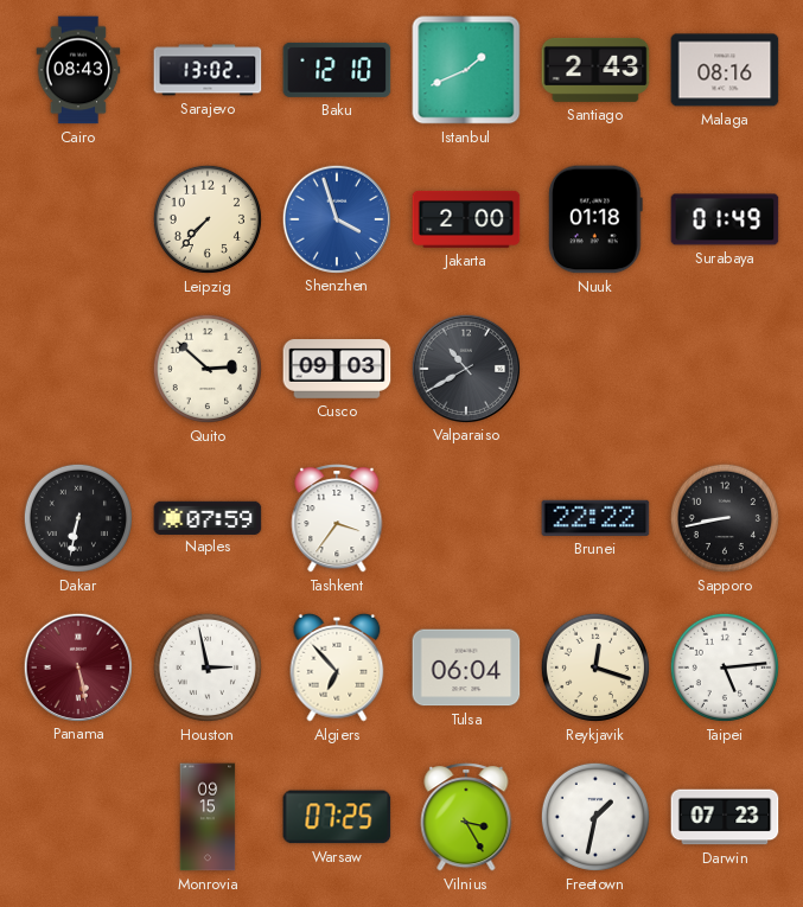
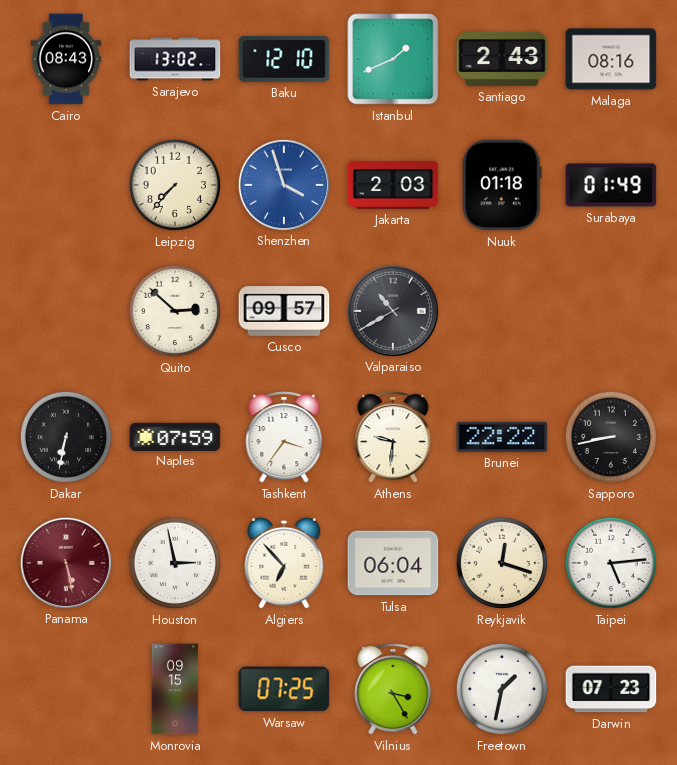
Jakarta: 2:00 -> 2:03
Cusco: 09:03 -> 09:57
Athens: none -> 9:31
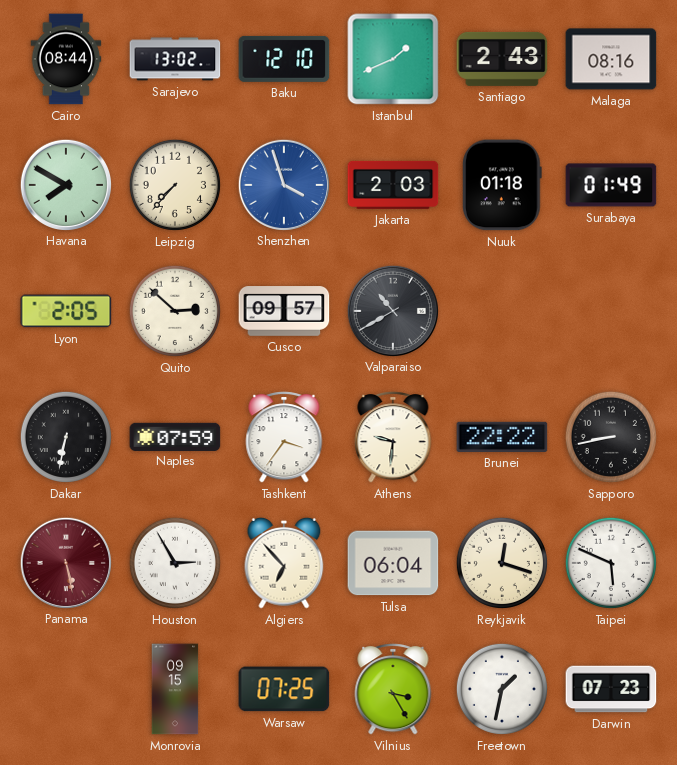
Cairo: 08:43 -> 08:44
Havana: none -> 7:50
Lyon: none -> 2:05
Houston: 2:58 -> 2:55
Taipei: 5:14 -> 5:49
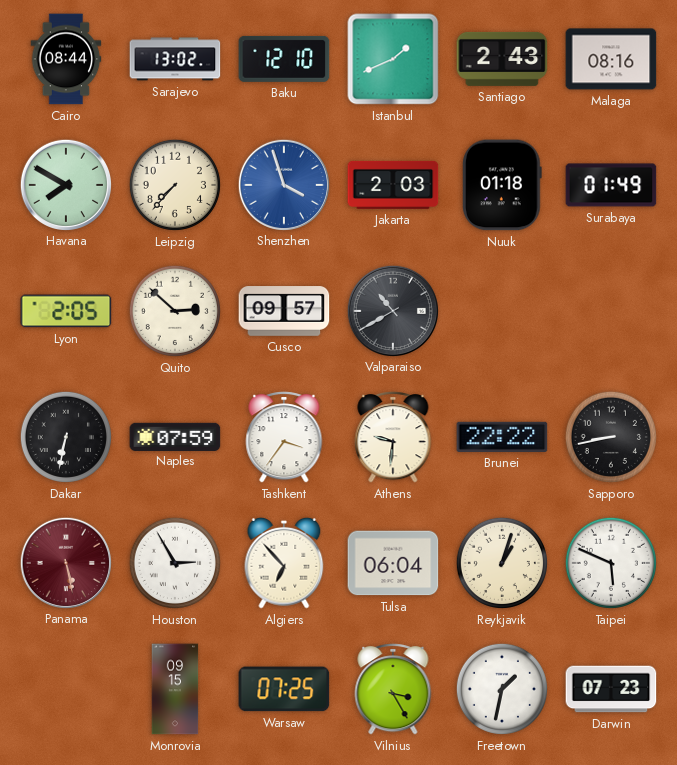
Reykjavik: 12:18 -> 1:03
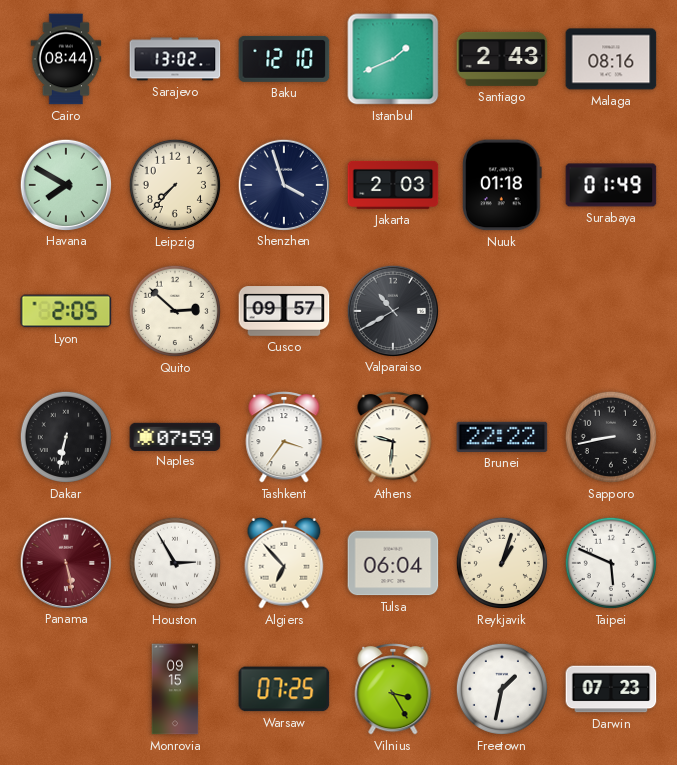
Shenzhen dial: blue -> navy
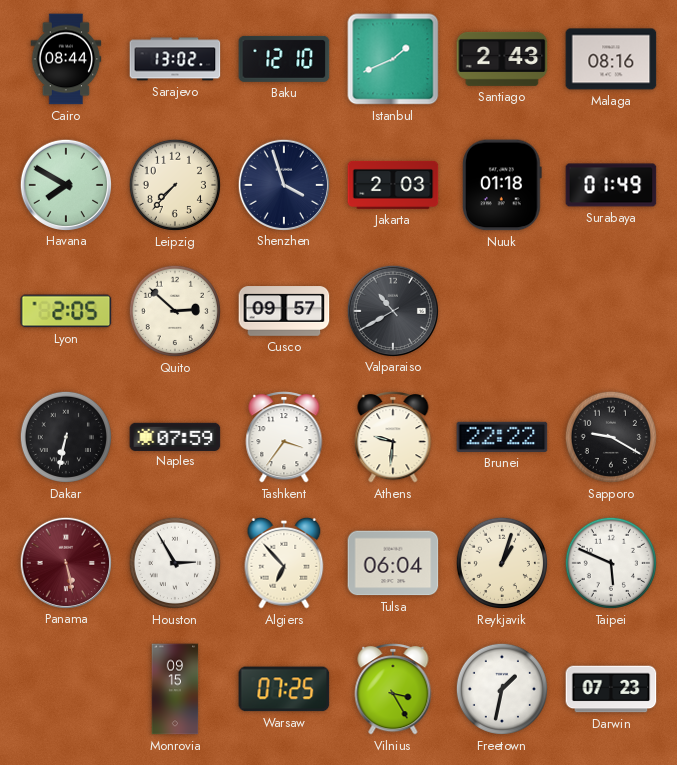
Sapporo: 8:43 -> 9:20
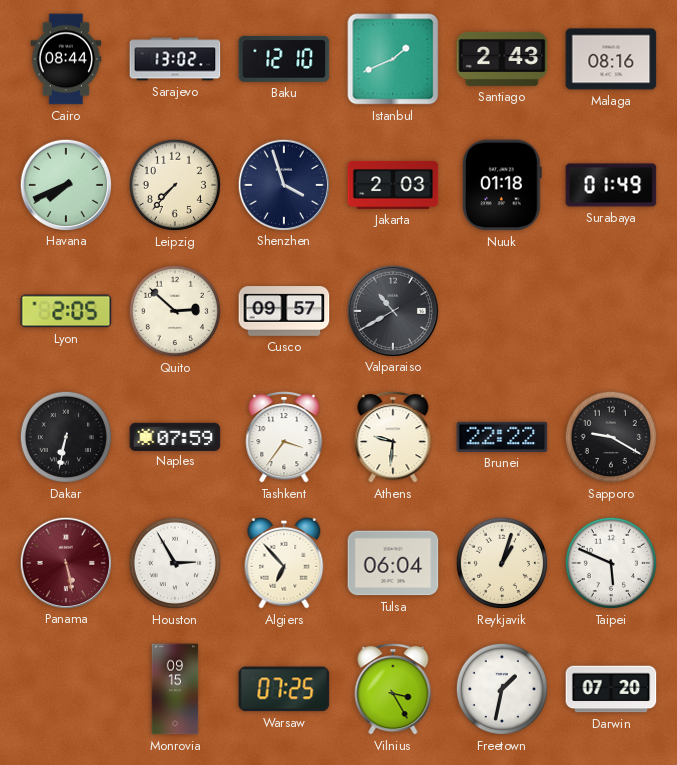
Havana: 7:50 -> 7:41
Darwin: 07:23 -> 07:20
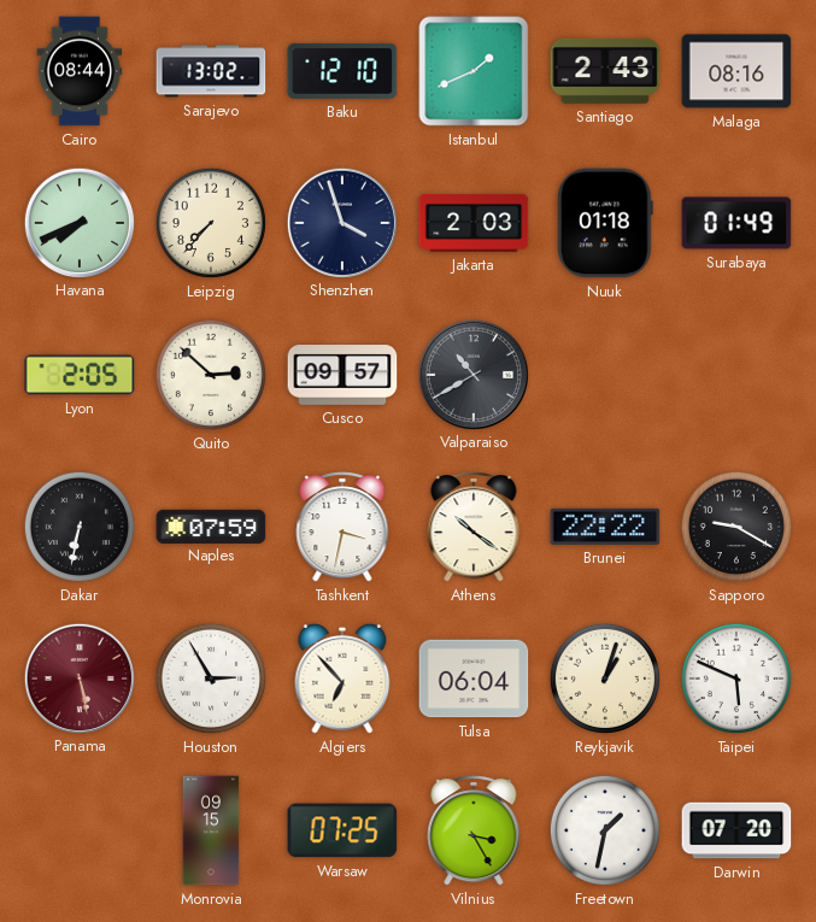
Tashkent: 3:36 -> 3:32
Athens: 9:31 -> 10:21
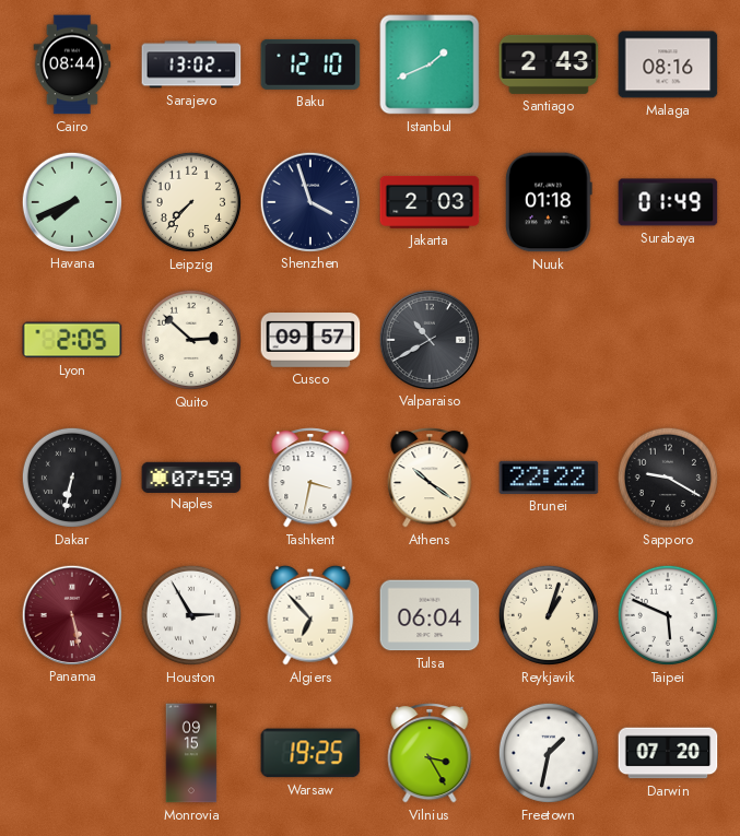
Warsaw: 07:25 -> 19:25
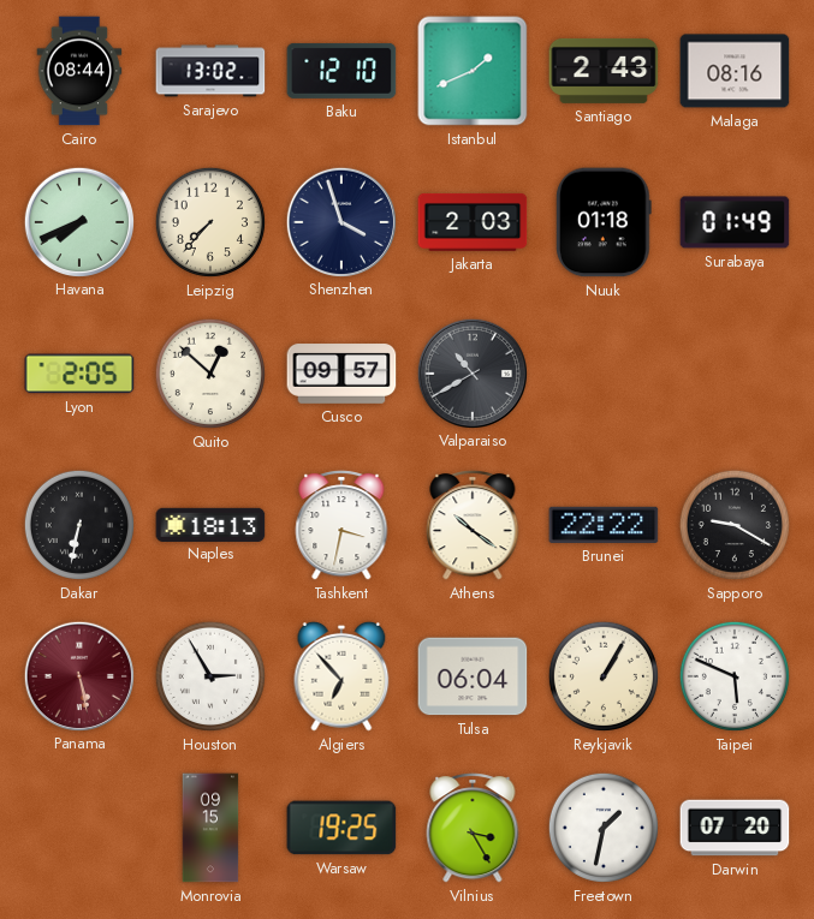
Quito: 2:52 -> 12:52
Naples: 07:59 -> 18:13
Reykjavik: 1:03 -> 1:05
